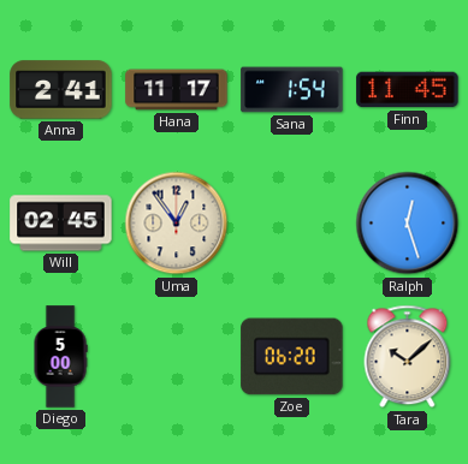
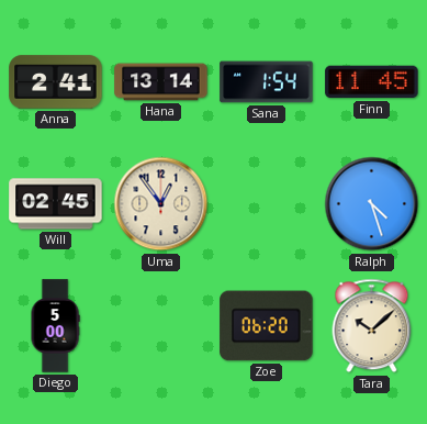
Hana: 11:17 -> 13:14
Ralph: 12:27 -> 4:27
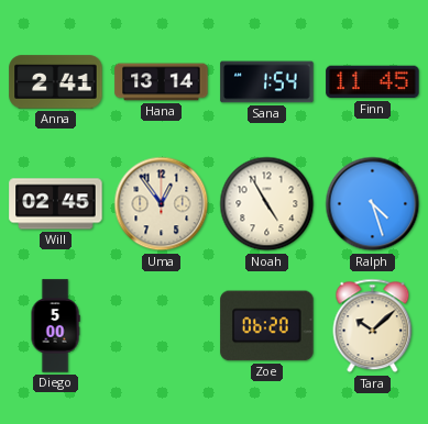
Noah: none -> 4:55
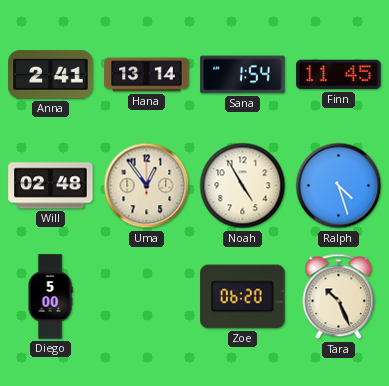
Will: 02:45 -> 02:48
Tara: 10:08 -> 10:26
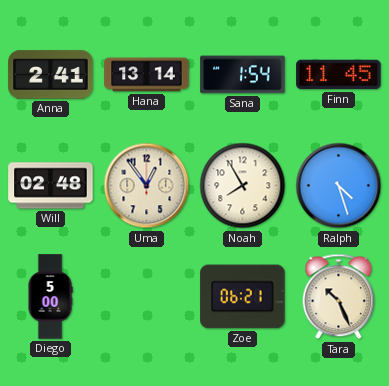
Noah: 4:55 -> 7:55
Zoe: 06:20 -> 06:21
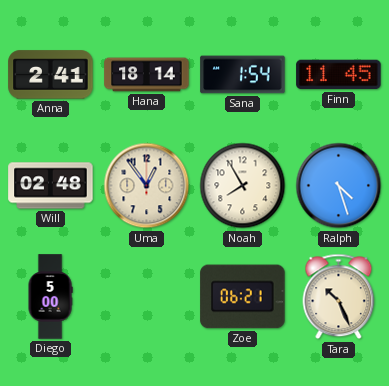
Hana: 13:14 -> 18:14
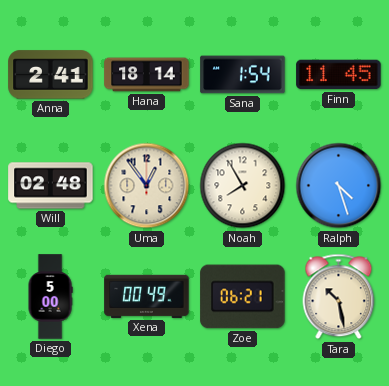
Xena: none -> 00:49
Tara: 10:26 -> 10:28
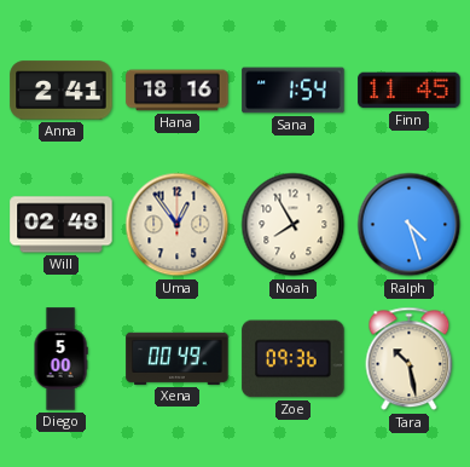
Hana: 18:14 -> 18:16
Zoe: 06:21 -> 09:36
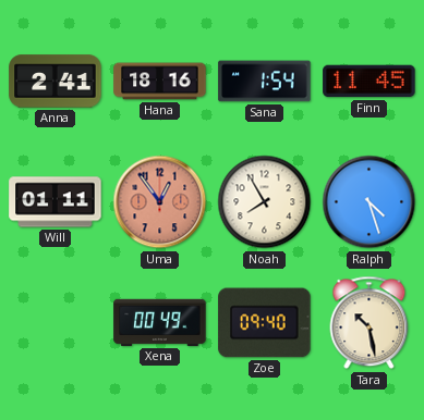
Will: 02:48 -> 01:11
Uma dial: cream -> salmon
Diego: 5:00 -> none
Zoe: 09:36 -> 09:40
